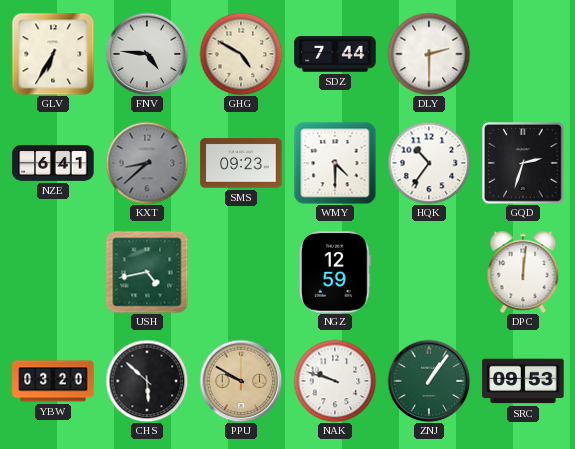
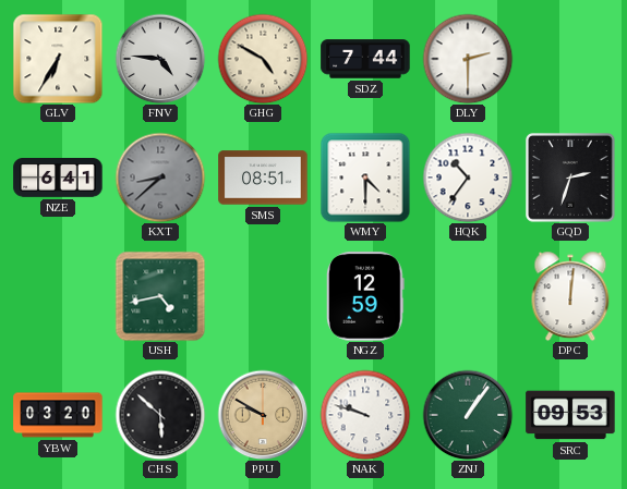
SMS: 09:23 -> 08:51
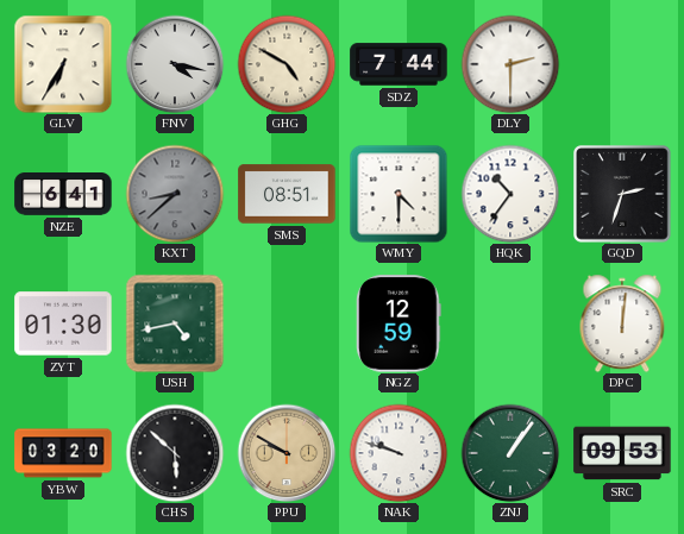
FNV: 4:46 -> 4:17
ZYT: none -> 01:30
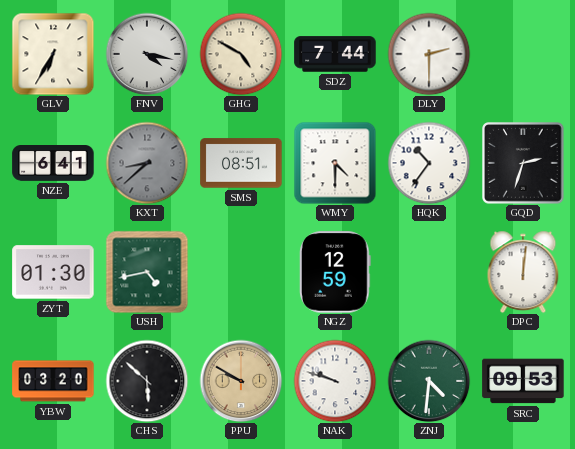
ZNJ: 1:06 -> 4:31
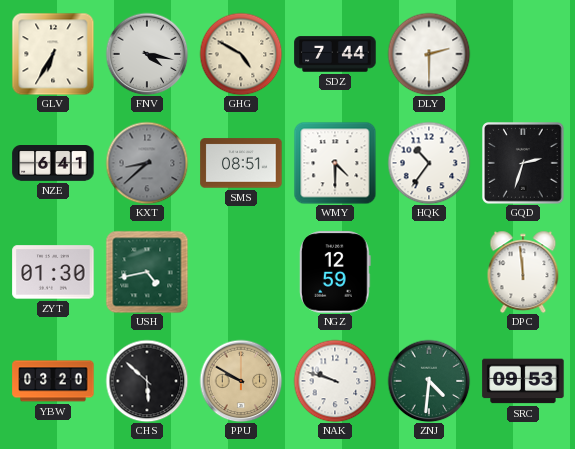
DPC: 12:01 -> 11:59
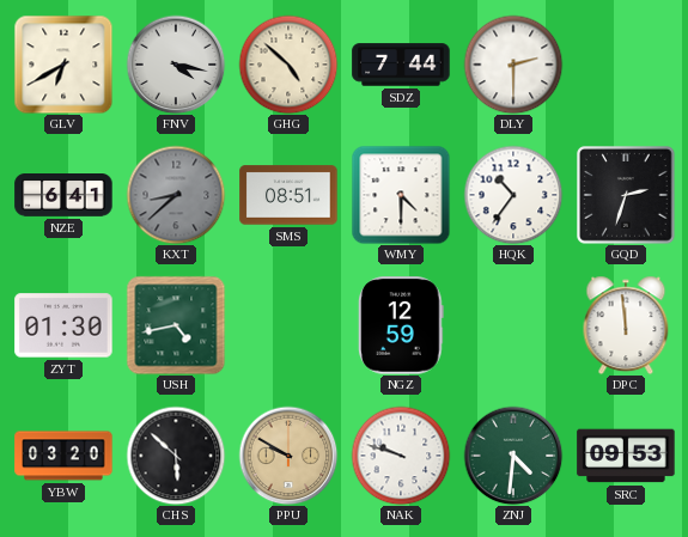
GLV: 6:35 -> 6:40
GHG: 4:50 -> 4:52
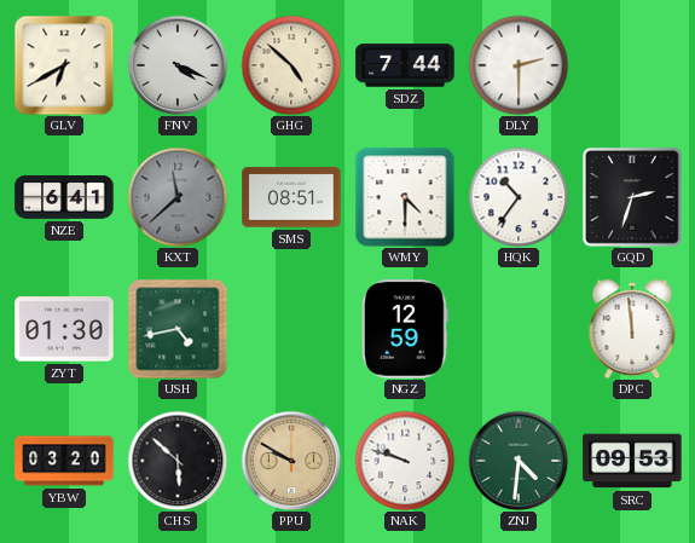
FNV: 4:17 -> 4:19
KXT: 8:38 -> 11:38
